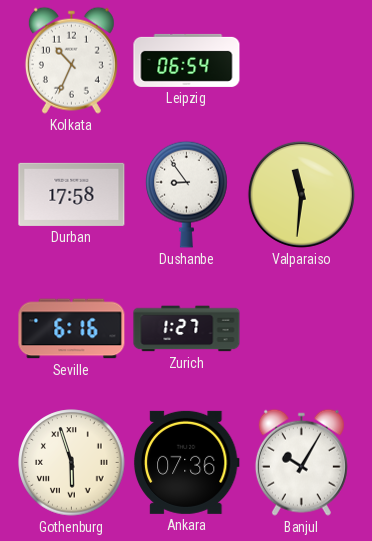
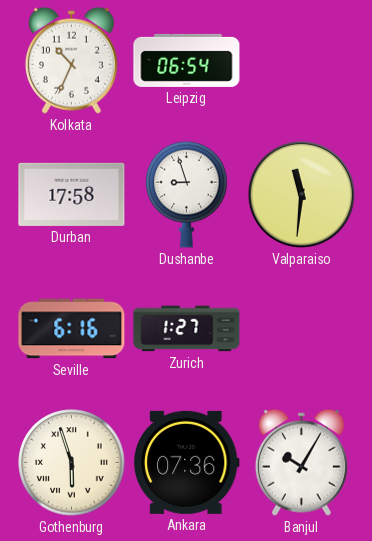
Dushanbe: 8:54 -> 8:57
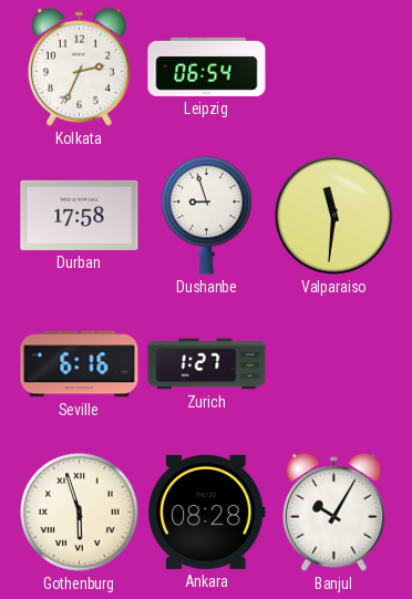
Kolkata: 10:34 -> 2:34
Ankara: 07:36 -> 08:28
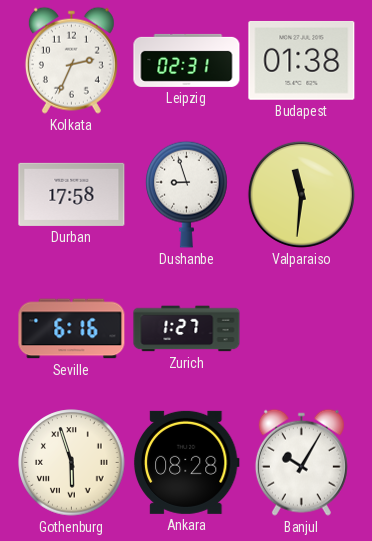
Leipzig: 06:54 -> 02:31
Budapest: none -> 01:38
